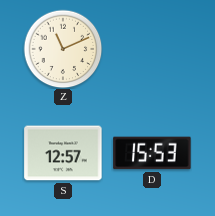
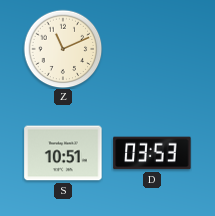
S: 12:57 -> 10:51
D: 15:53 -> 03:53
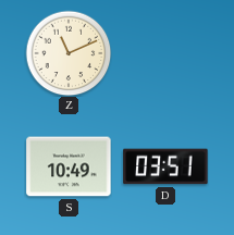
S: 10:51 -> 10:49
D: 03:53 -> 03:51
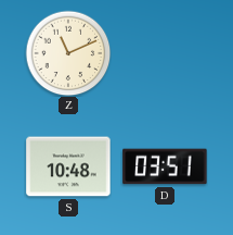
S: 10:49 -> 10:48
